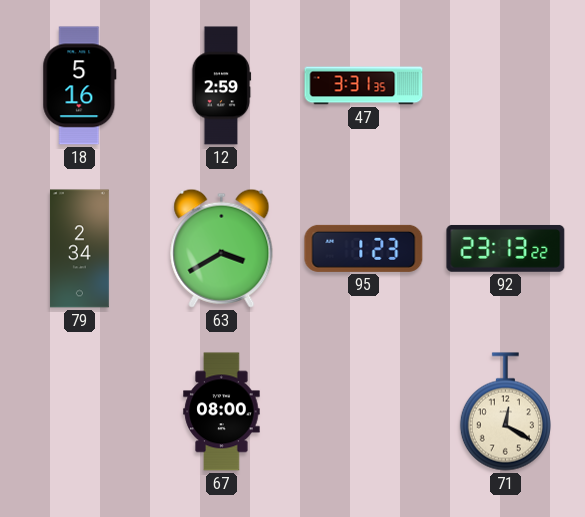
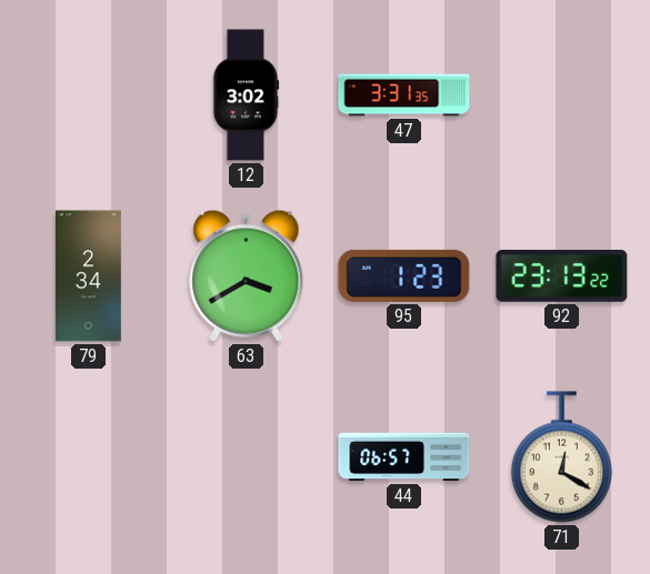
18: 5:16 -> none
12: 2:59 -> 3:02
67: 08:00 -> none
44: none -> 06:57
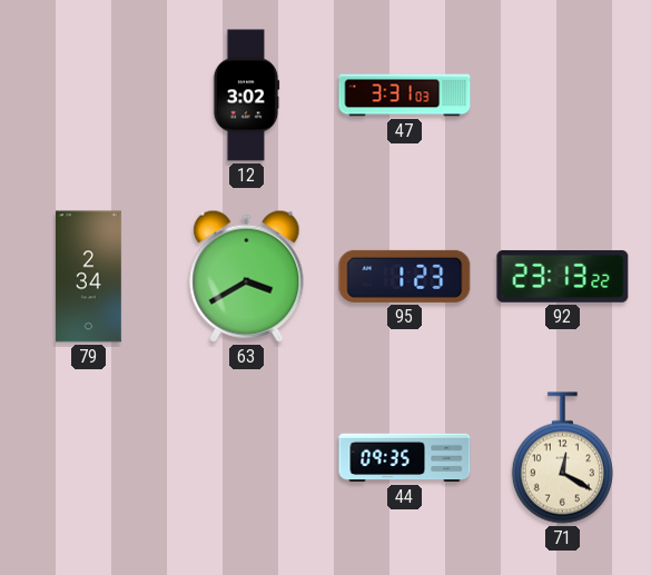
47: 3:31:35 -> 3:31:03
44: 06:57 -> 09:35
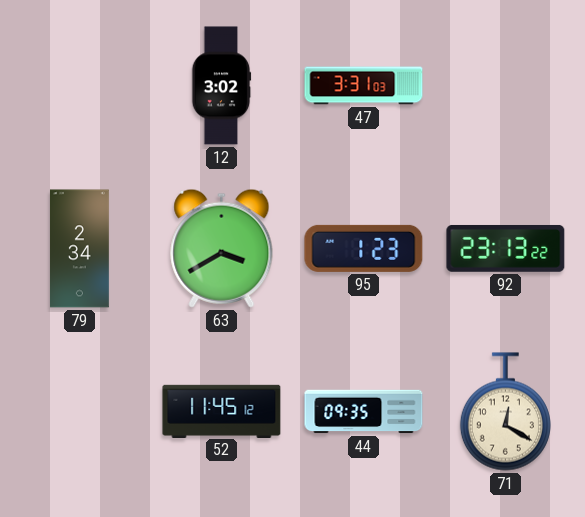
52: none -> 11:45
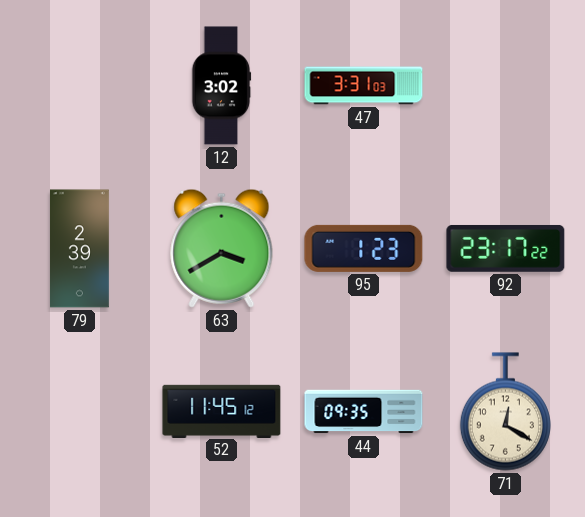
79: 2:34 -> 2:39
92: 23:13 -> 23:17
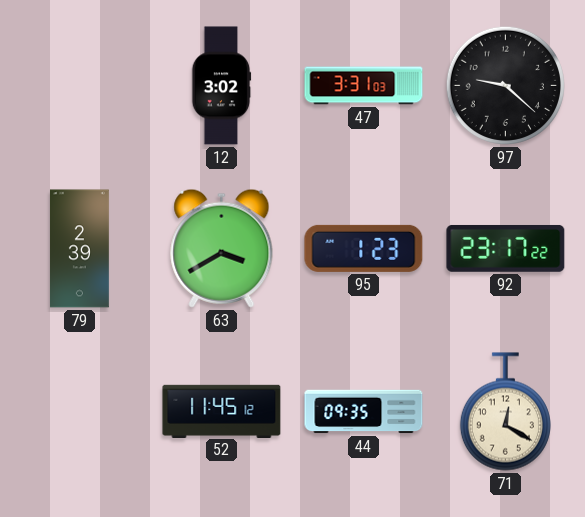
97: none -> 9:22
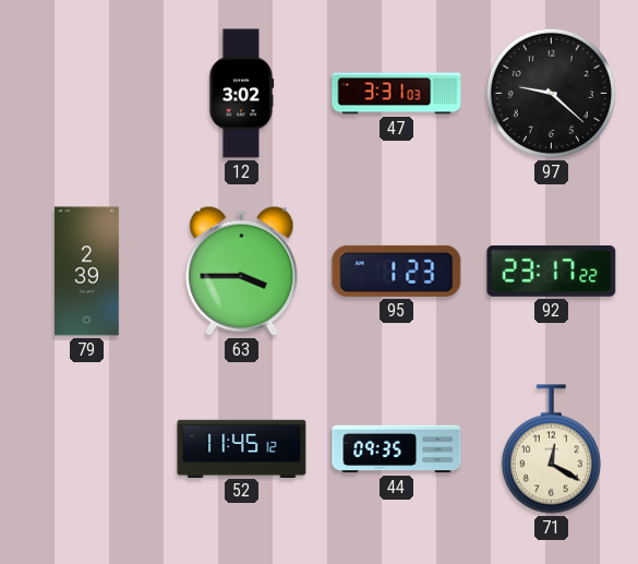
63: 3:40 -> 3:45
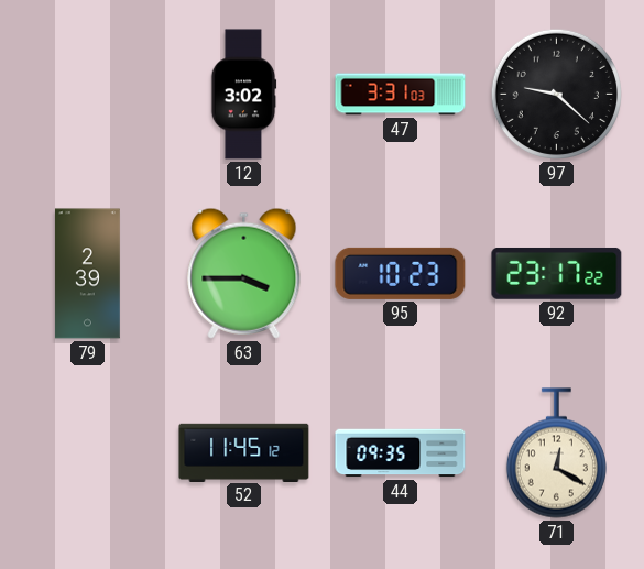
95: 1:23 -> 10:23
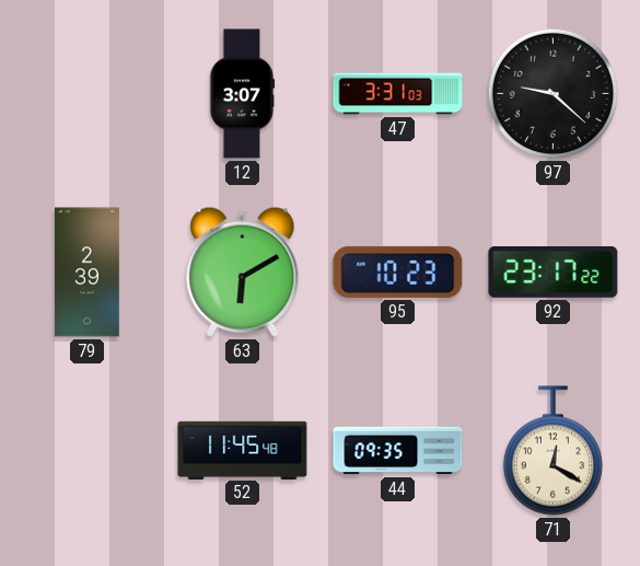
12: 3:02 -> 3:07
63: 3:45 -> 6:10
52: 11:45:12 -> 11:45:48
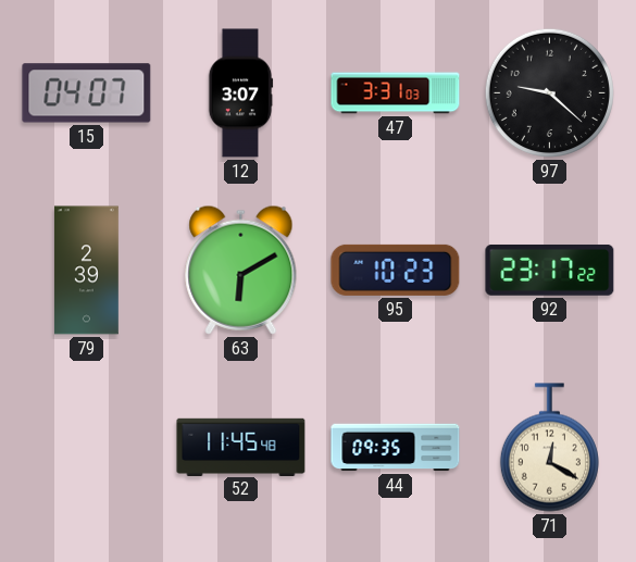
15: none -> 04:07
